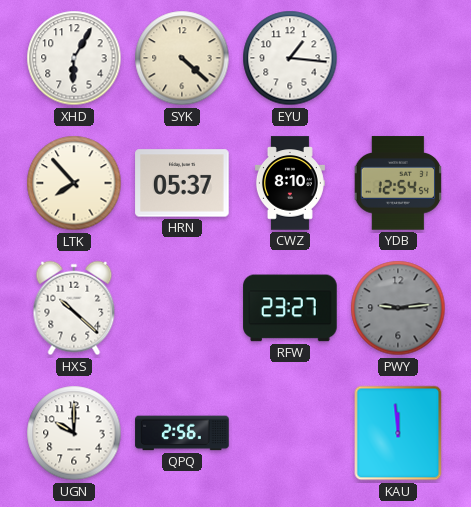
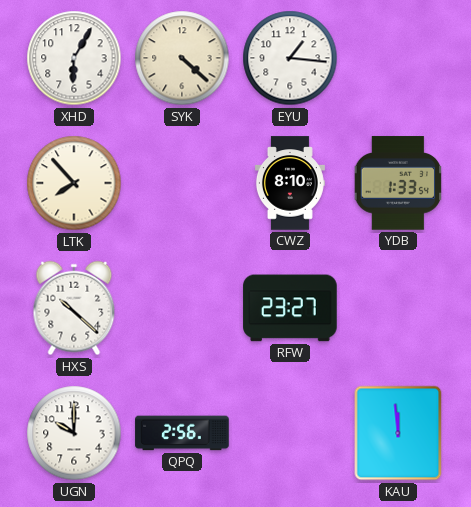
HRN: 05:37 -> none
YDB: 12:54 -> 1:33
PWY: 9:14 -> none
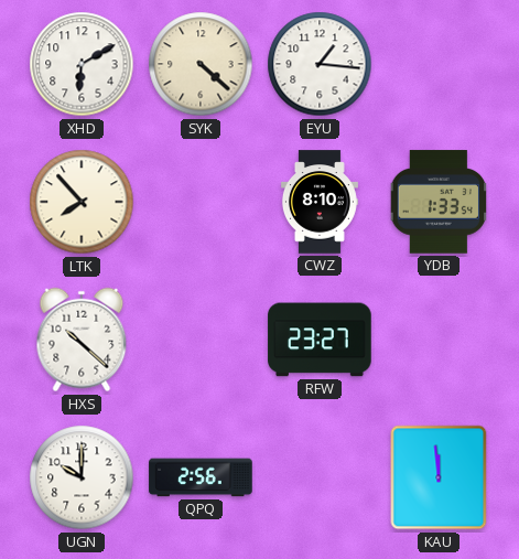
XHD: 6:05 -> 6:10
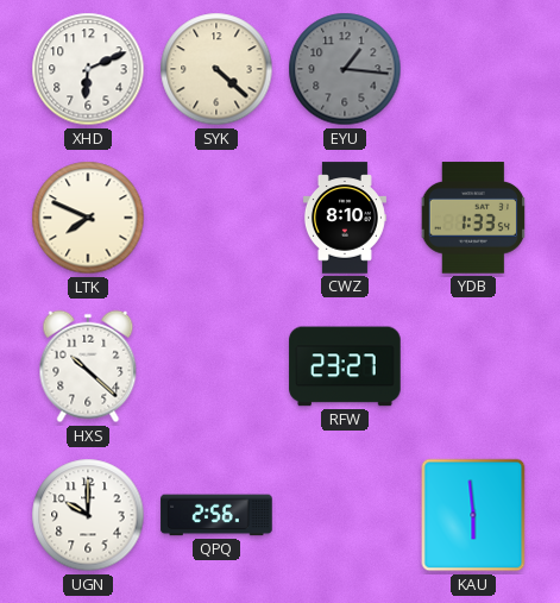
XHD: 6:10 -> 6:11
EYU dial: white -> grey
LTK: 7:53 -> 7:49
KAU: 11:59 -> 5:59
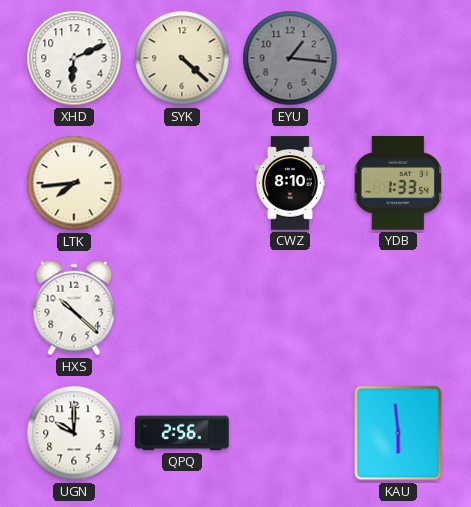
LTK: 7:49 -> 7:44
RFW: 23:27 -> none
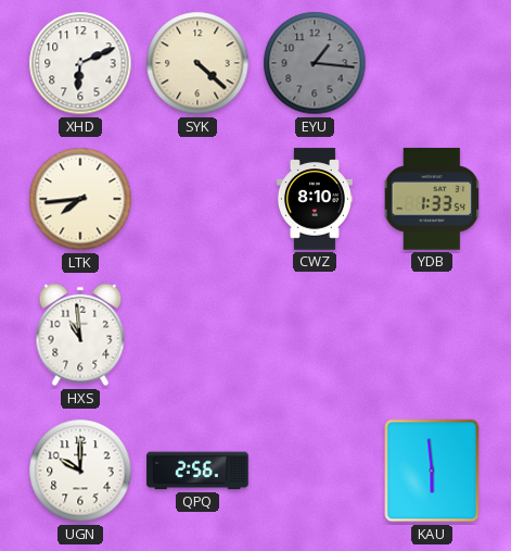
HXS: 10:22 -> 10:59
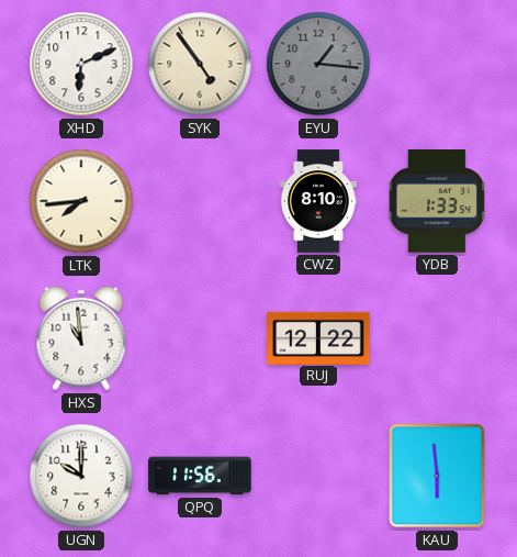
SYK: 4:22 -> 4:54
RUJ: none -> 12:22
QPQ: 2:56 -> 11:56
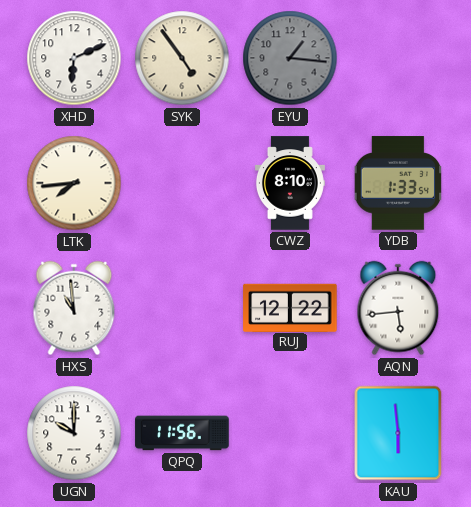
AQN: none -> 5:44
